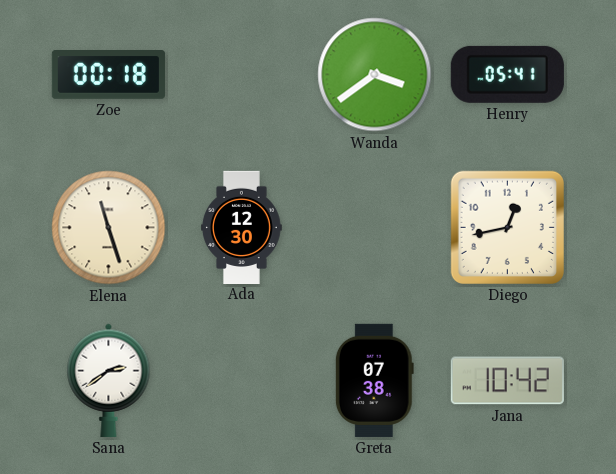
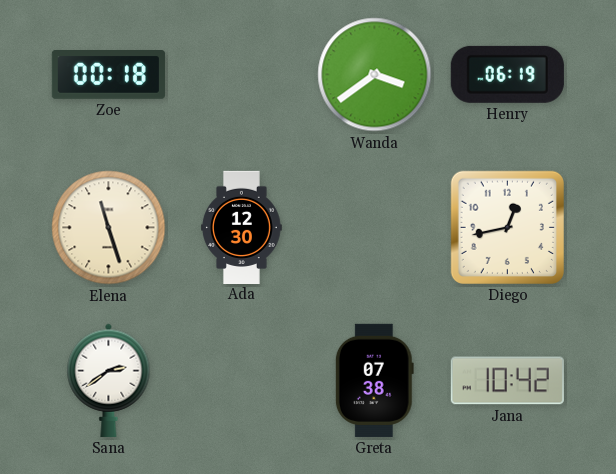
Henry: 05:41 -> 06:19
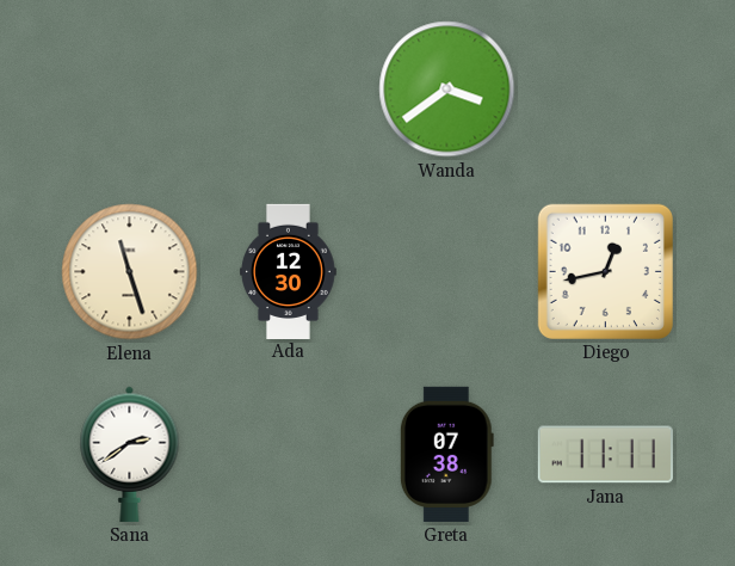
Zoe: 00:18 -> none
Henry: 06:19 -> none
Jana: 10:42 -> 11:11
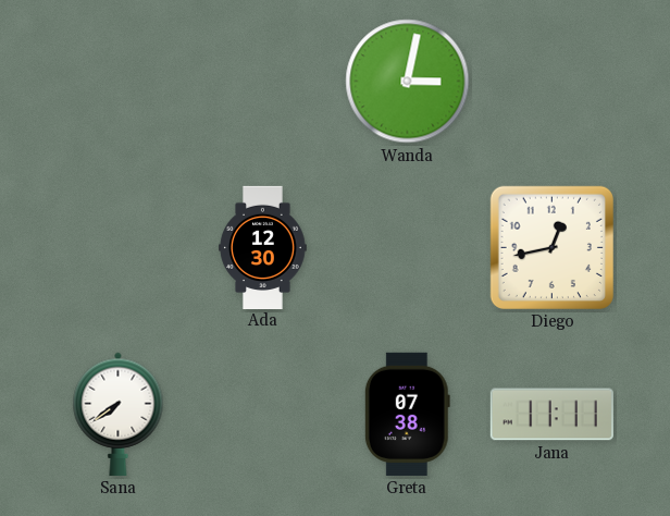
Wanda: 3:39 -> 3:02
Elena: 11:27 -> none
Sana: 2:39 -> 7:39
